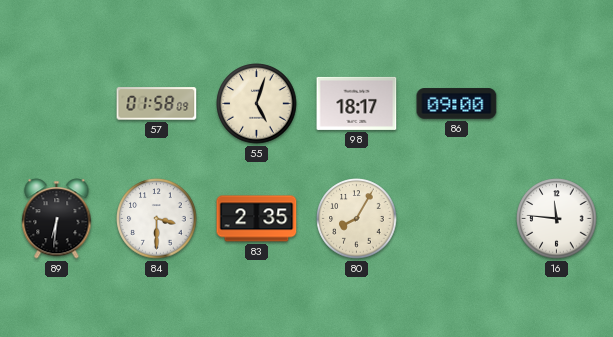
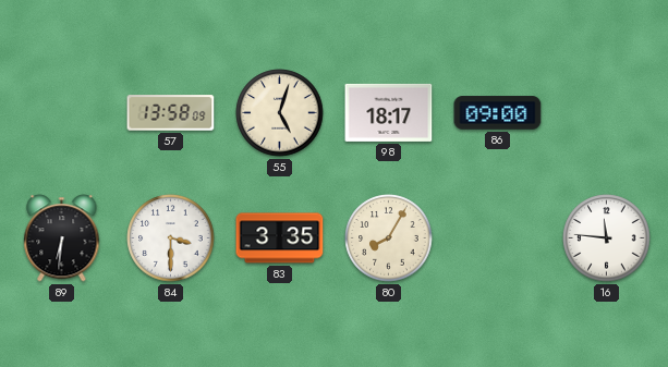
57: 01:58 -> 13:58
83: 2:35 -> 3:35
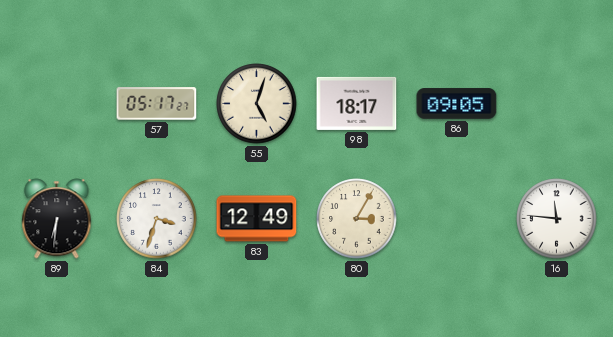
57: 13:58 -> 05:17
86: 09:00 -> 09:05
84: 3:30 -> 3:33
83: 3:35 -> 12:49
80: 8:05 -> 3:05
